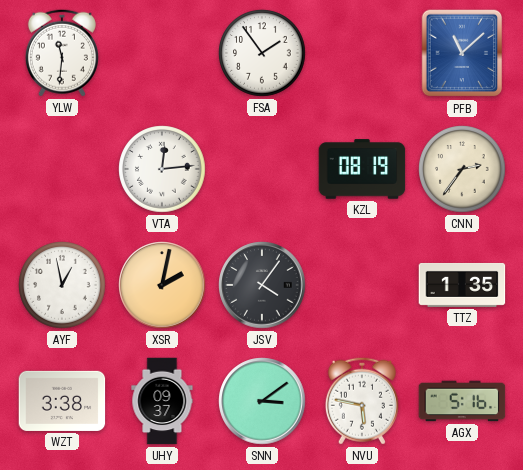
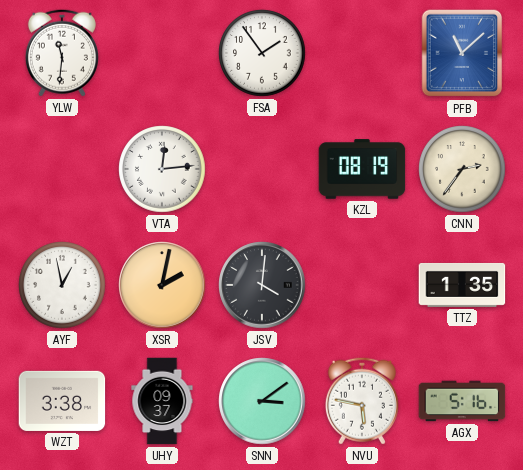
JSV: 4:06 -> 4:01
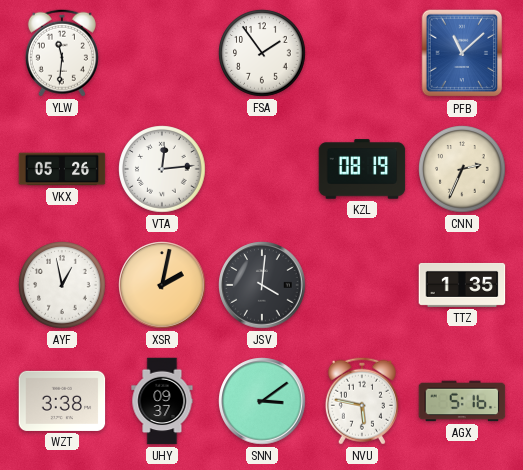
VKX: none -> 05:26
CNN: 2:36 -> 2:34
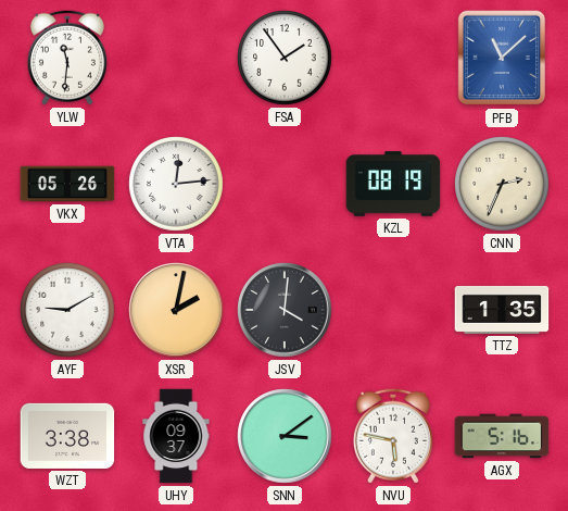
AYF: 12:58 -> 9:10
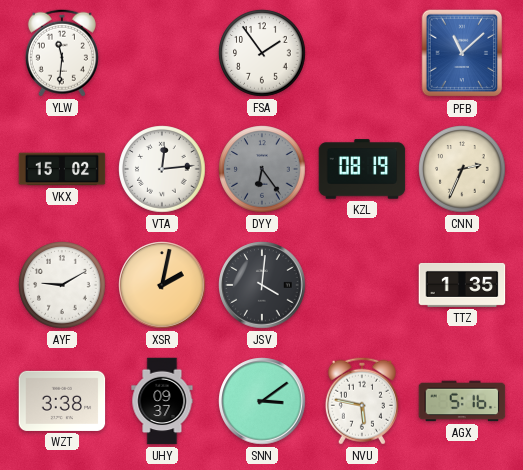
VKX: 05:26 -> 15:02
DYY: none -> 6:24
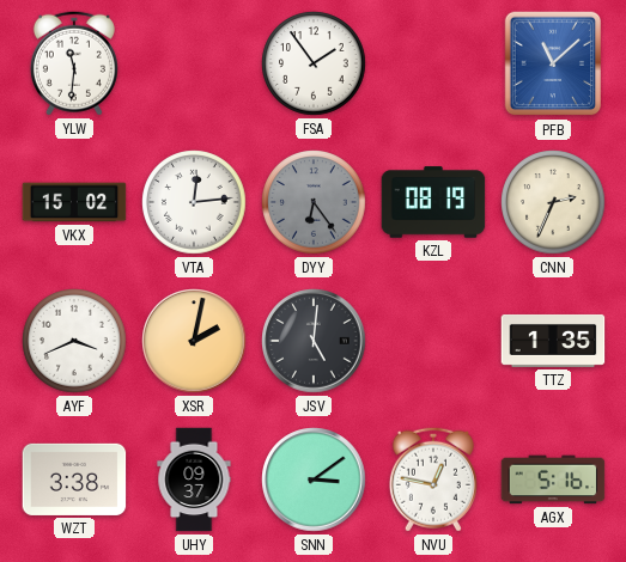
AYF: 9:10 -> 3:41
JSV: 4:01 -> 5:01
NVU: 5:47 -> 12:47
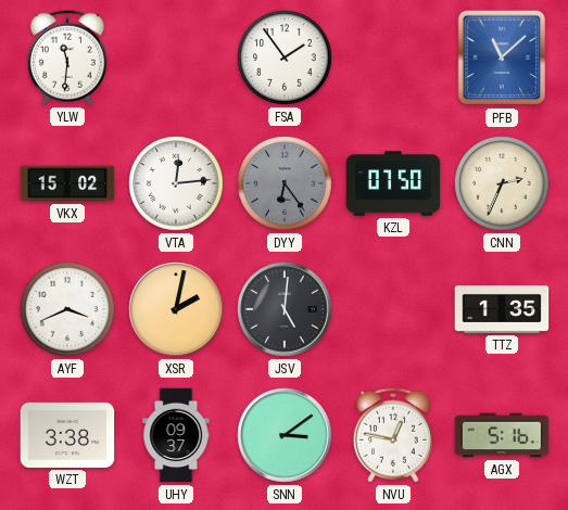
KZL: 08:19 -> 07:50
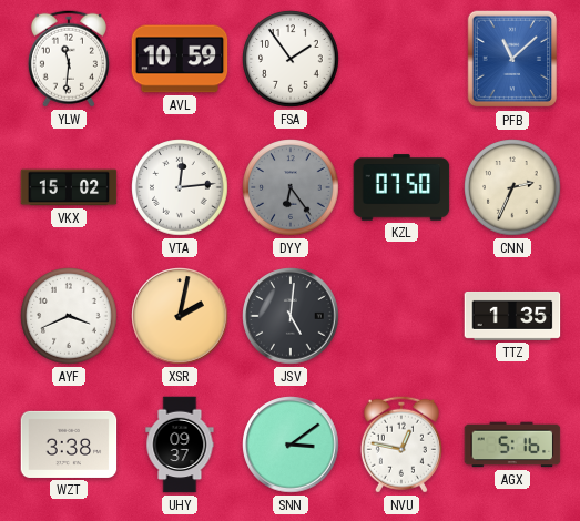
AVL: none -> 10:59
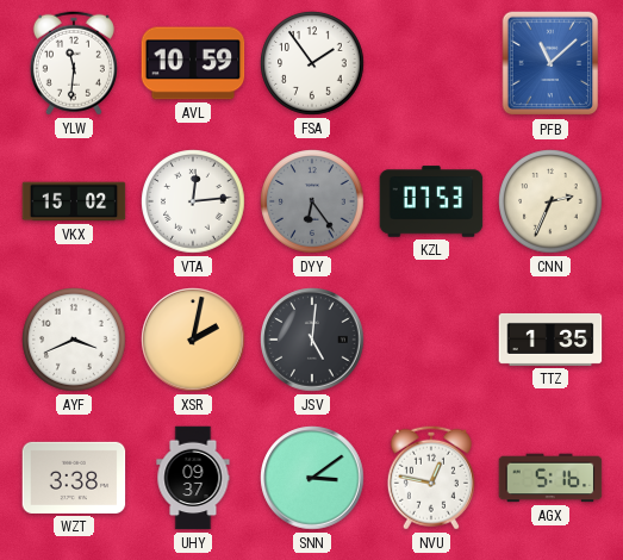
KZL: 07:50 -> 07:53
